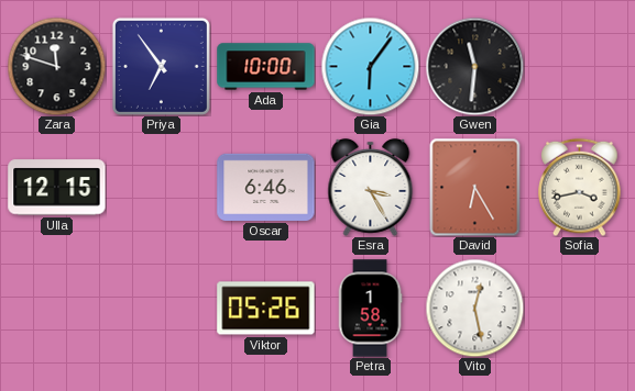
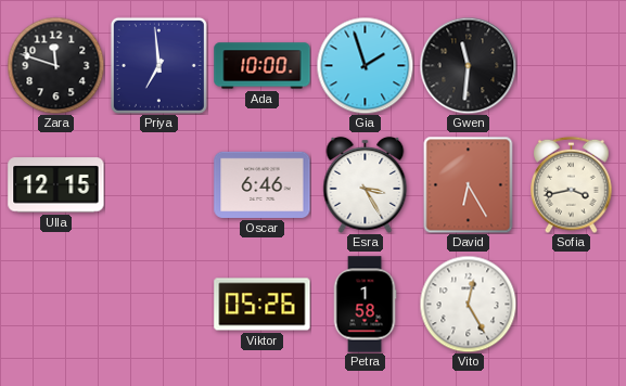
Priya: 6:54 -> 6:59
Gia: 6:06 -> 1:57
Vito: 12:28 -> 12:25
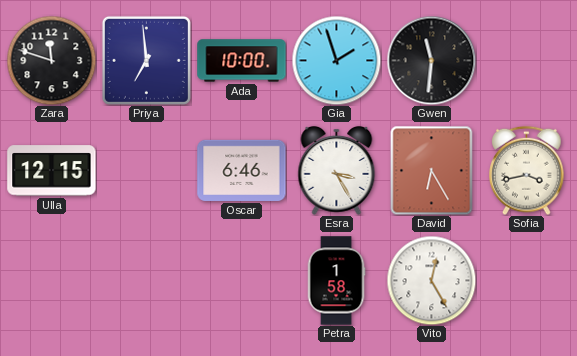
Viktor: 05:26 -> none
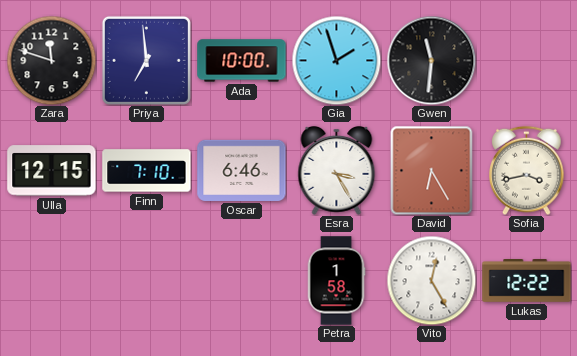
Finn: none -> 7:10
Lukas: none -> 12:22
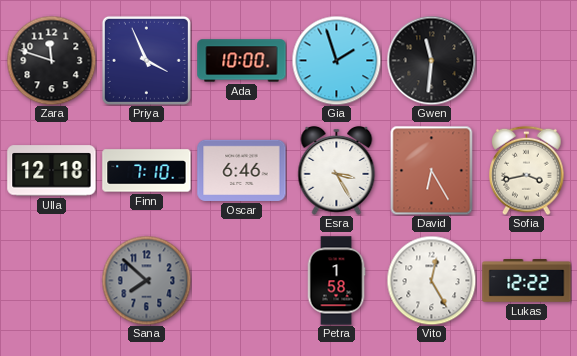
Priya: 6:59 -> 3:56
Ulla: 12:15 -> 12:18
Sana: none -> 7:52
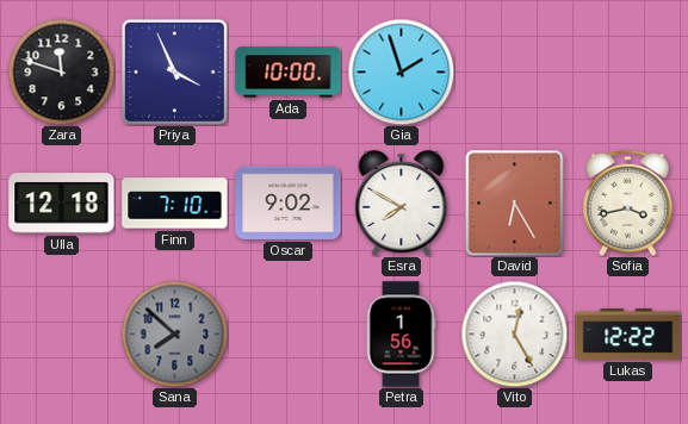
Gwen: 11:31 -> none
Oscar: 6:46 -> 9:02
Esra: 3:25 -> 7:50
Petra: 1:58 -> 1:56
